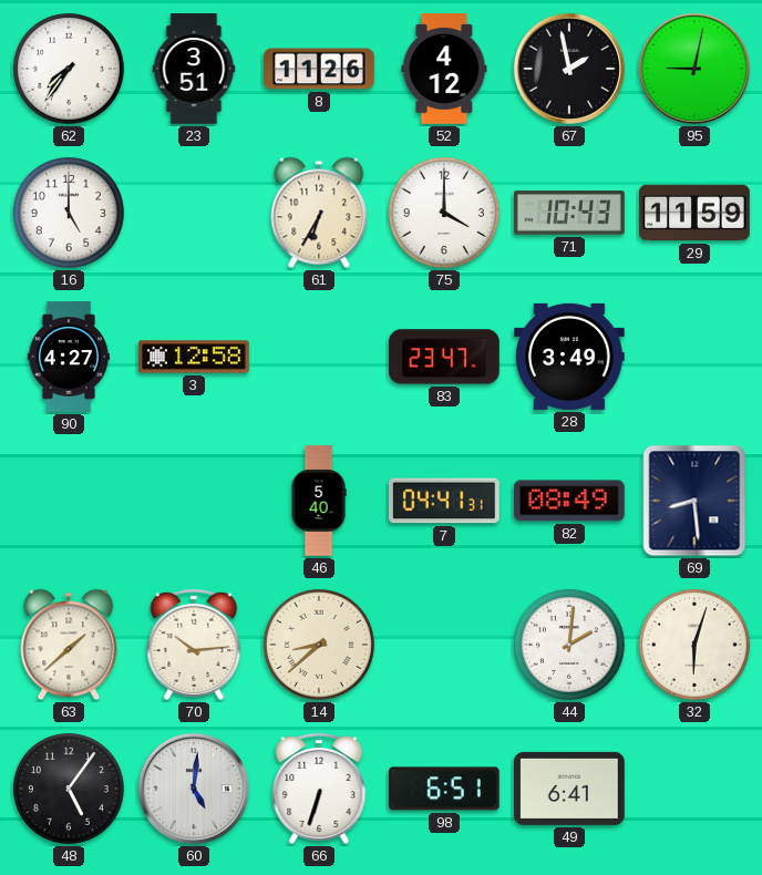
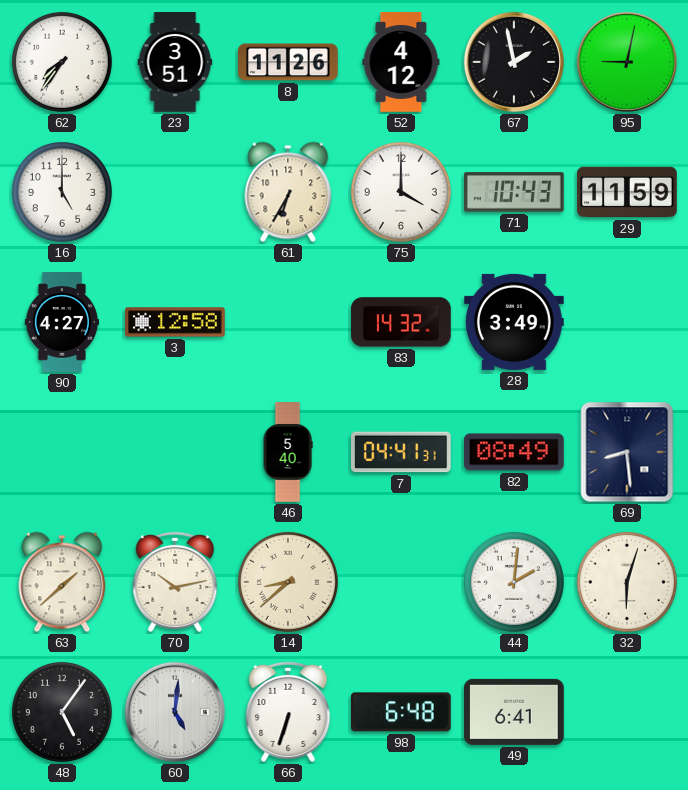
83: 23:47 -> 14:32
70: 10:14 -> 10:13
98: 6:51 -> 6:48
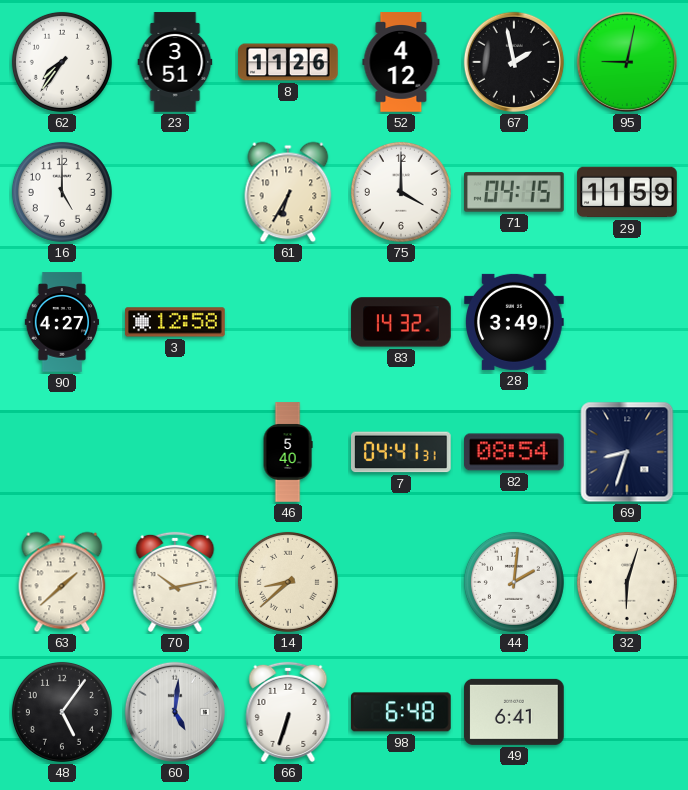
71: 10:43 -> 04:15
82: 08:49 -> 08:54
69: 8:29 -> 8:33
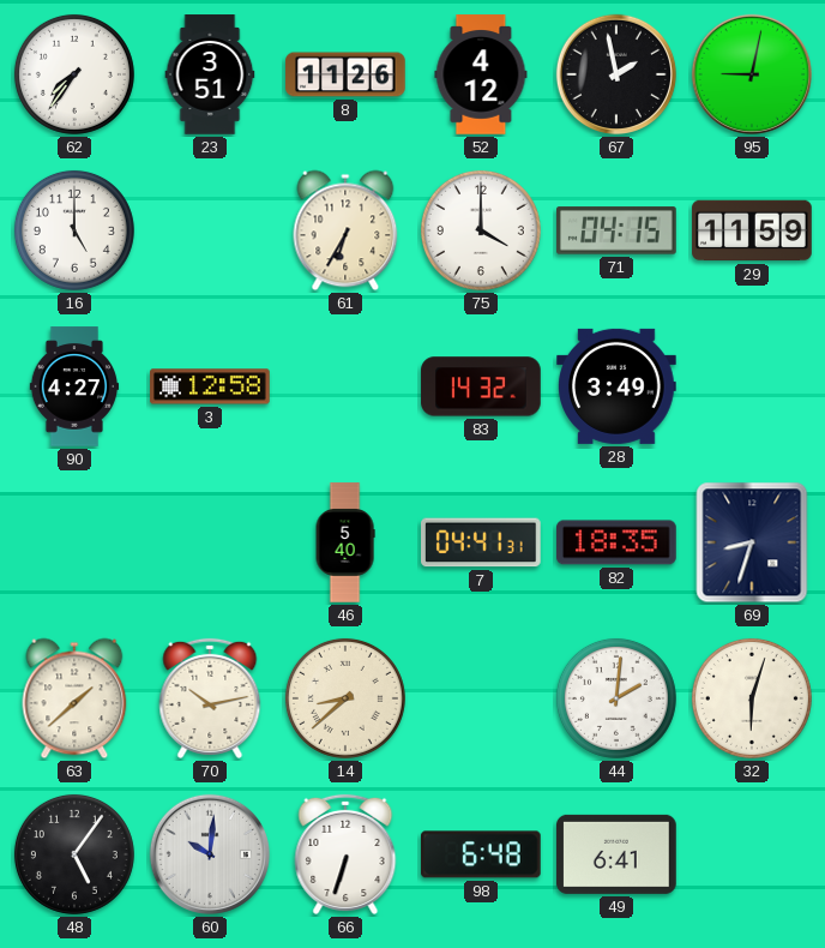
82: 08:54 -> 18:35
60: 5:01 -> 10:01
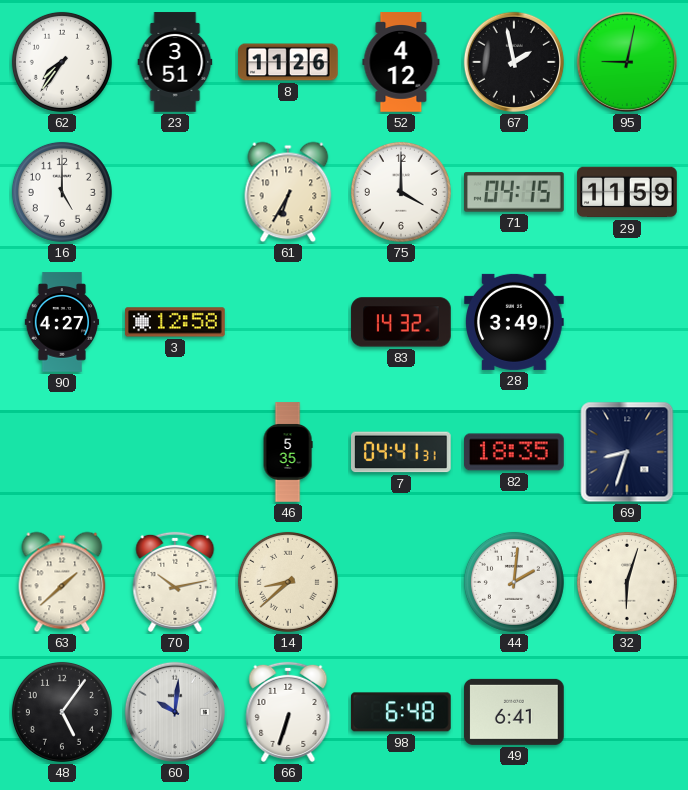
46: 5:40 -> 5:35
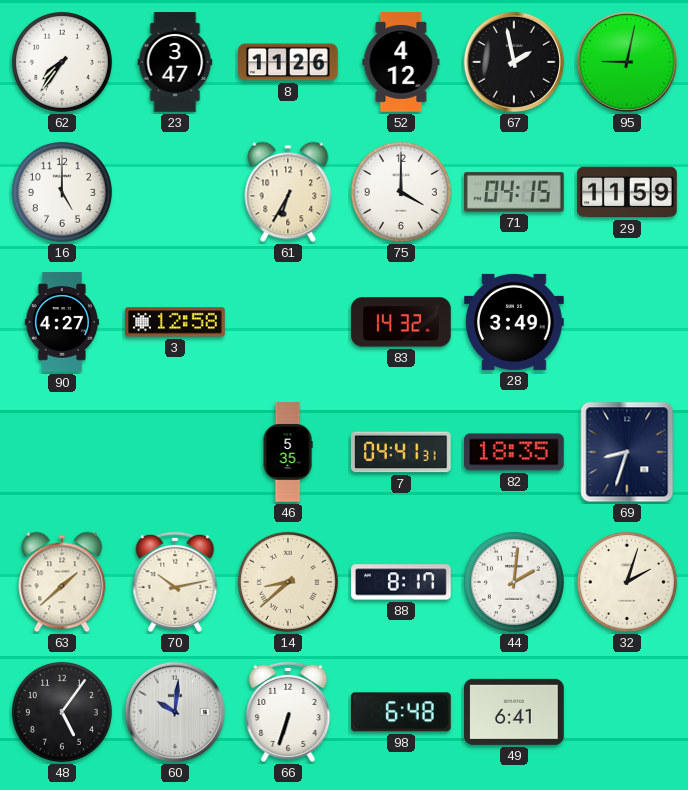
23: 3:51 -> 3:47
88: none -> 8:17
32: 6:03 -> 2:03
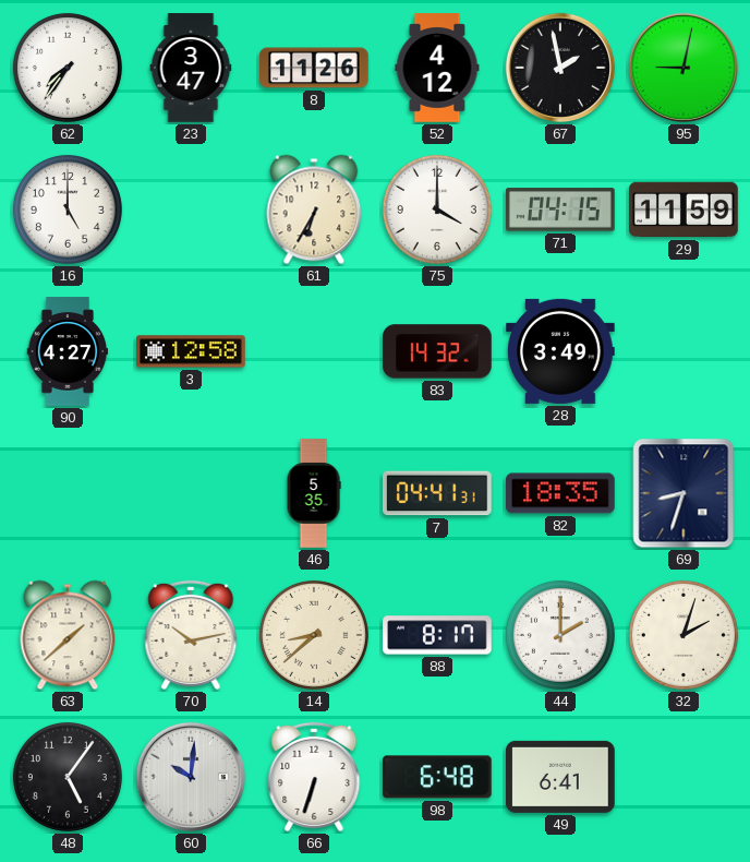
44: 2:01 -> 2:00
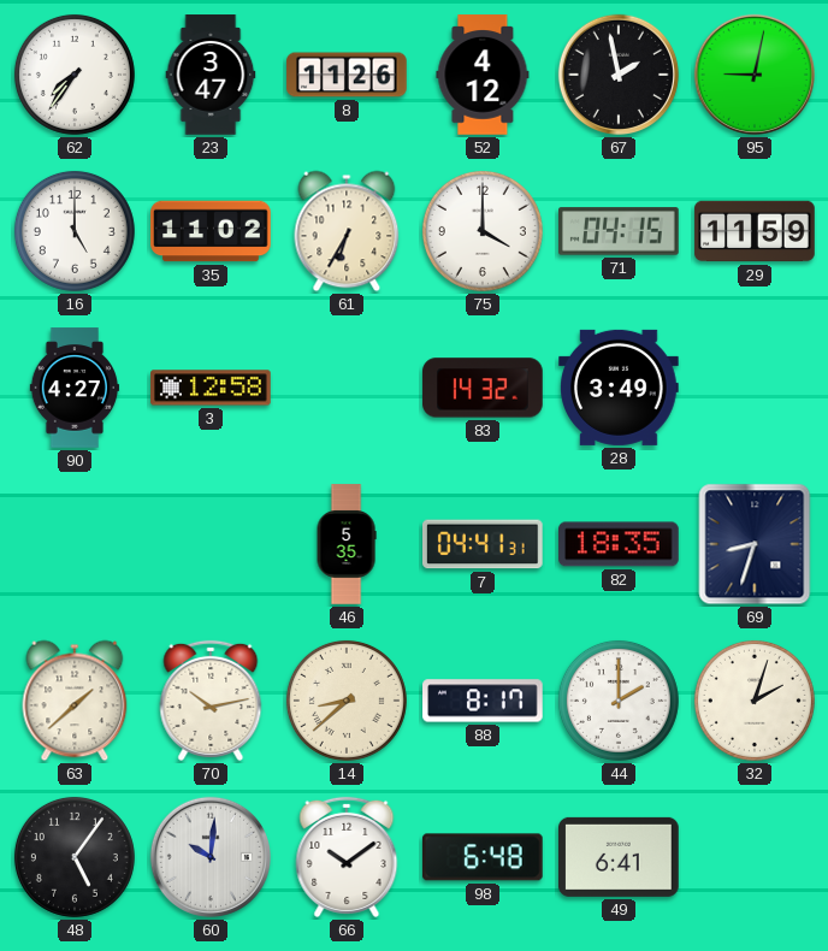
35: none -> 11:02
66: 6:33 -> 10:09
